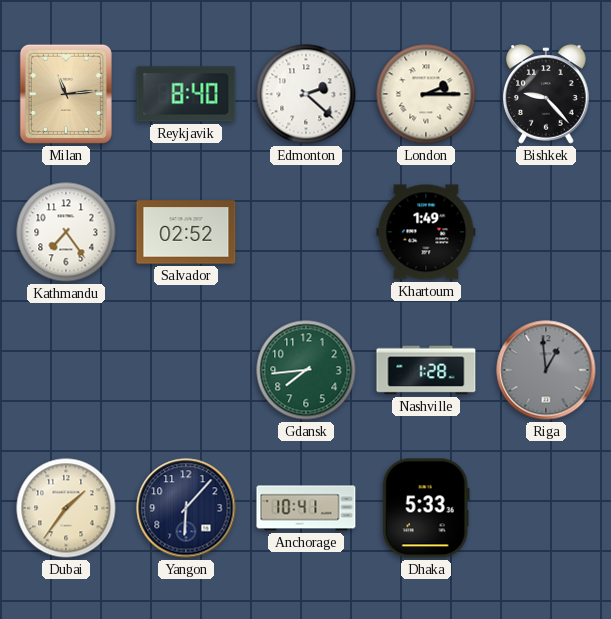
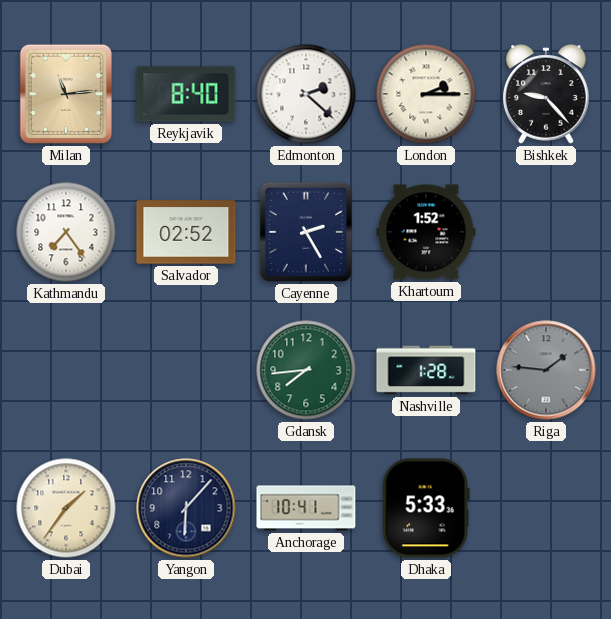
Cayenne: none -> 2:25
Khartoum: 1:49 -> 1:52
Riga: 12:59 -> 1:46
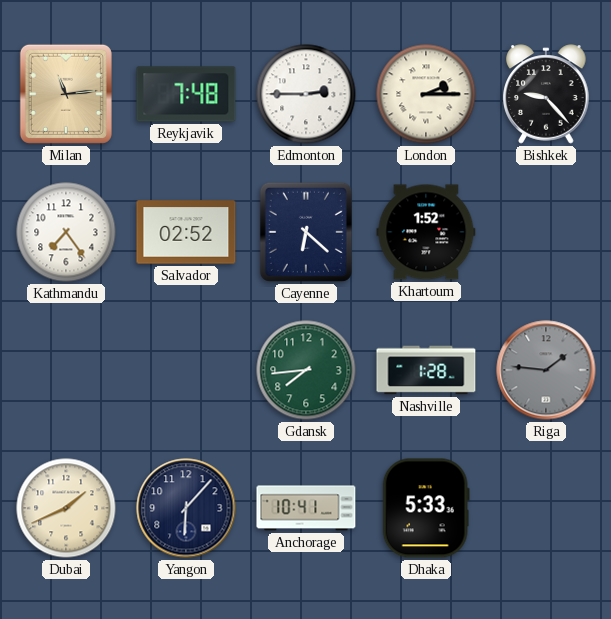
Reykjavik: 8:40 -> 7:48
Edmonton: 2:22 -> 2:45
Cayenne: 2:25 -> 6:22
Dubai: 1:36 -> 1:41
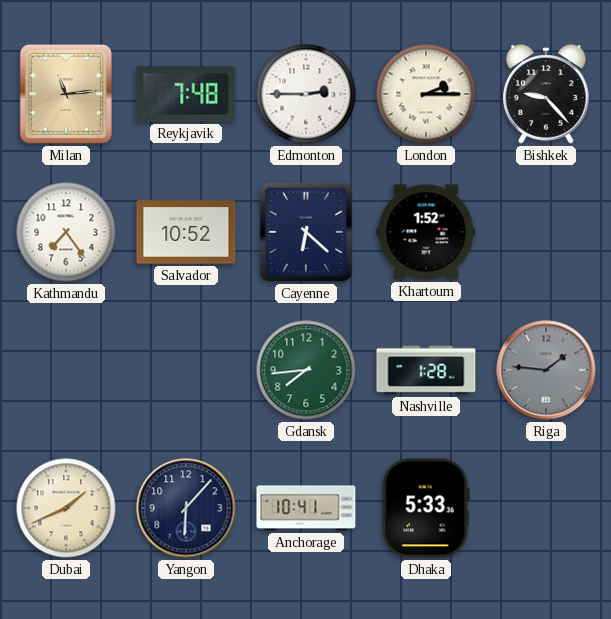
Salvador: 02:52 -> 10:52
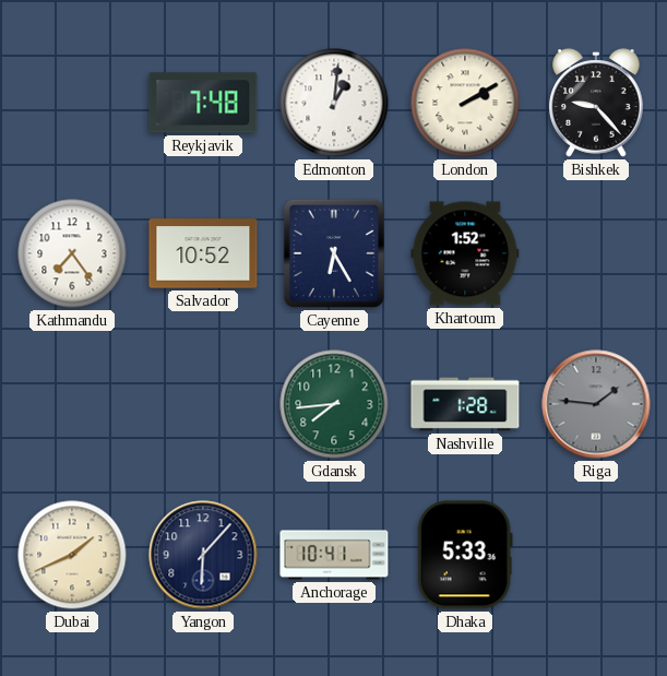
Milan: 11:14 -> none
Edmonton: 2:45 -> 1:01
London: 2:15 -> 2:10
Cayenne: 6:22 -> 6:25
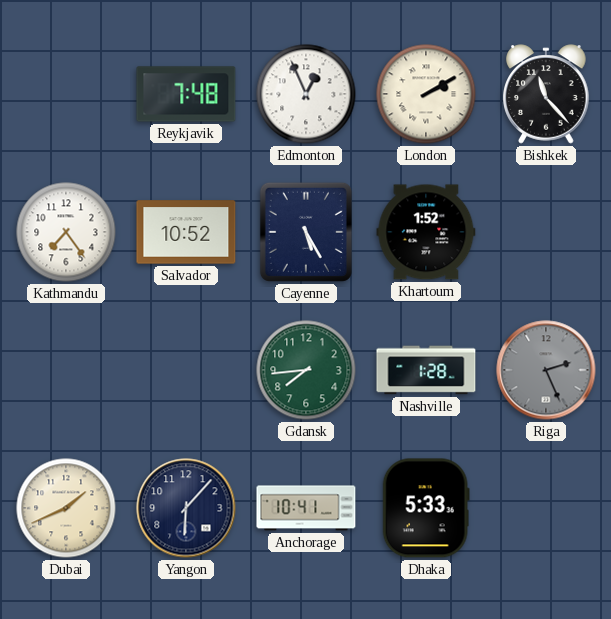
Edmonton: 1:01 -> 12:56
Bishkek: 9:23 -> 11:23
Cayenne: 6:25 -> 5:25
Riga: 1:46 -> 2:26
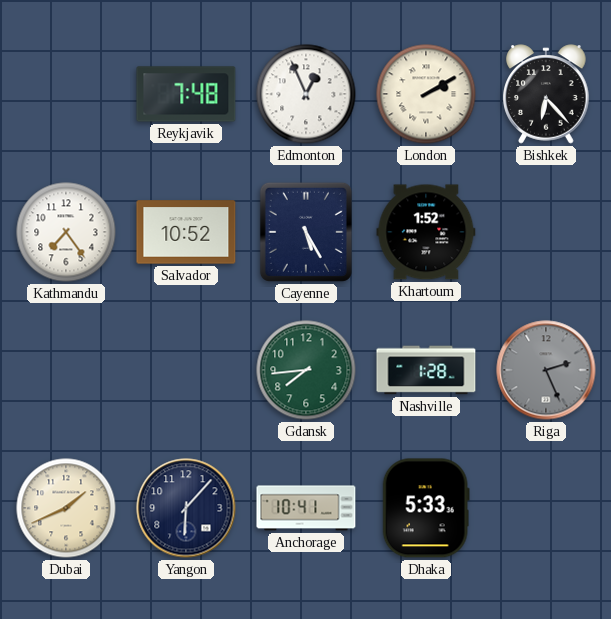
Bishkek: 11:23 -> 6:23
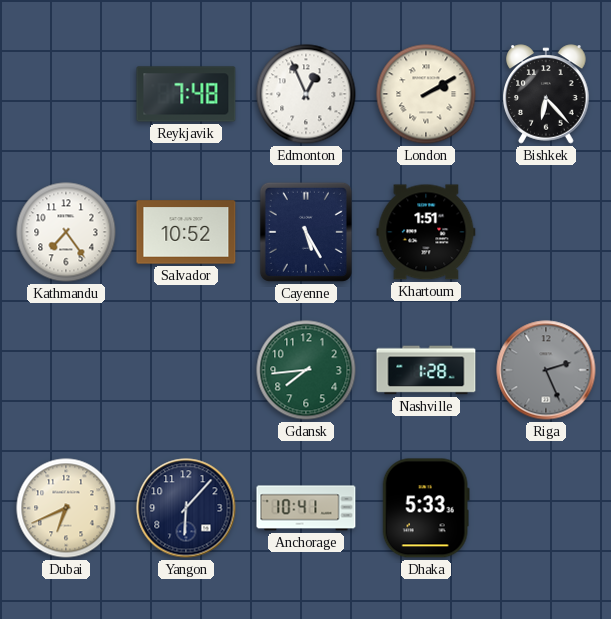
Khartoum: 1:52 -> 1:51
Dubai: 1:41 -> 6:41
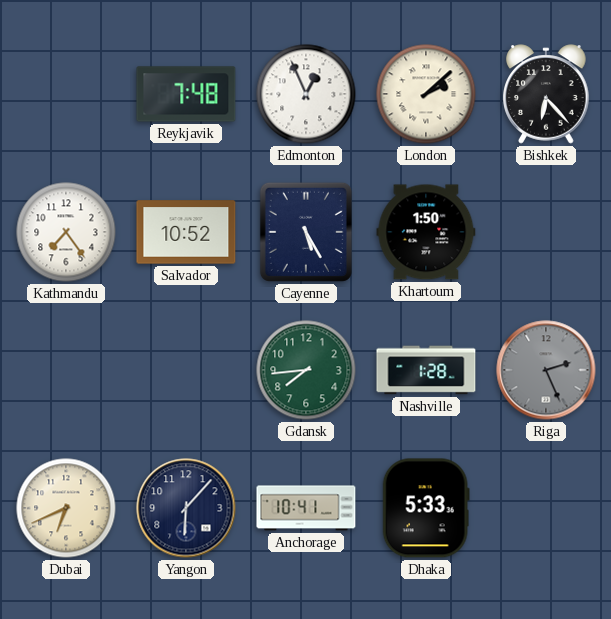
London: 2:10 -> 2:08
Khartoum: 1:51 -> 1:50
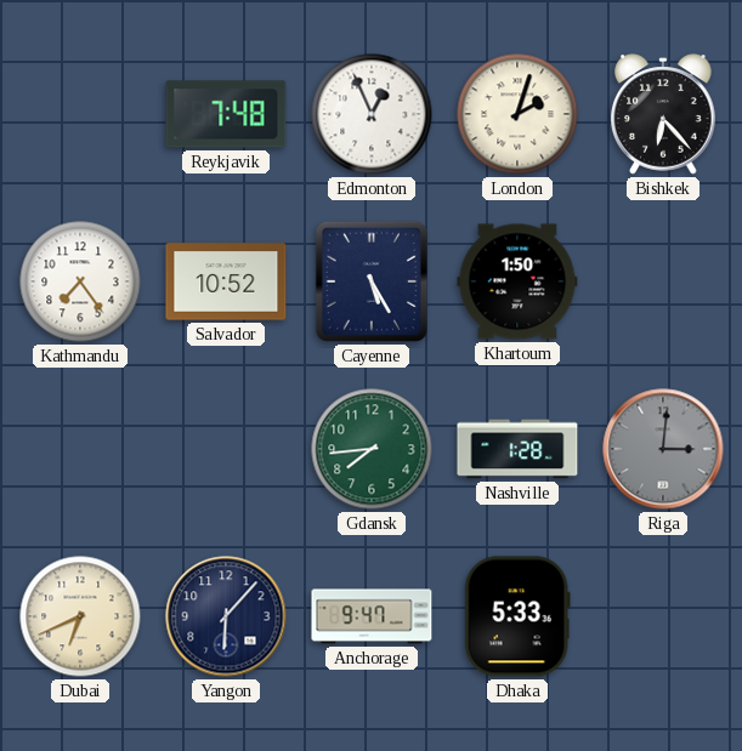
London: 2:08 -> 2:03
Riga: 2:26 -> 3:01
Anchorage: 10:41 -> 9:47
